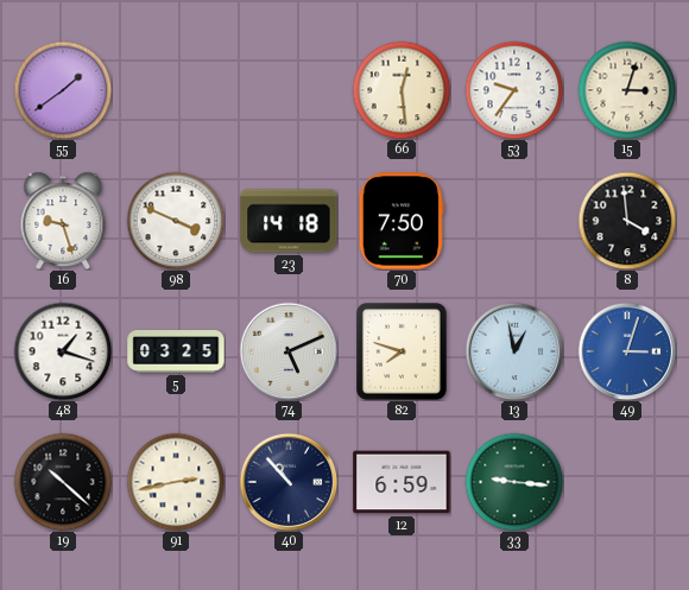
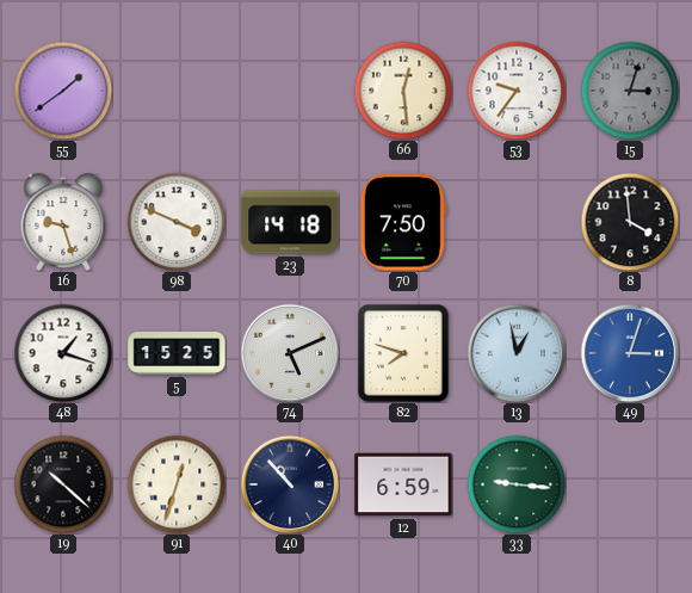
15 dial: cream -> grey
5: 03:25 -> 15:25
91: 2:43 -> 12:33
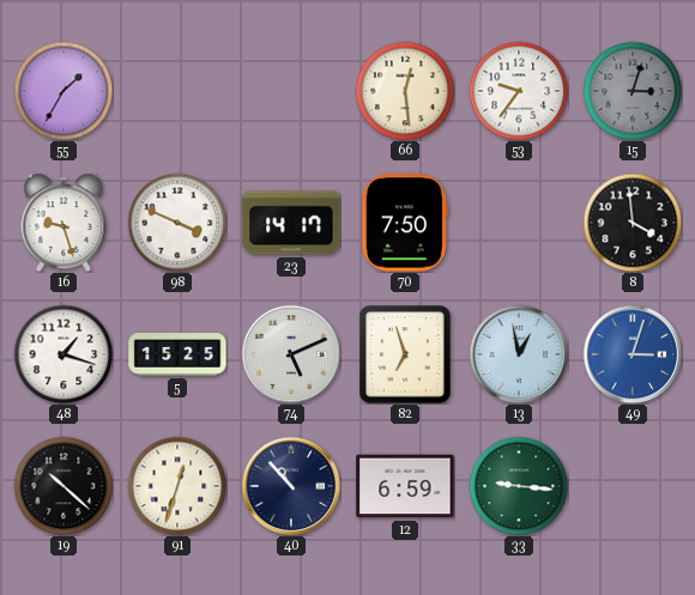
55: 1:39 -> 1:35
23: 14:18 -> 14:17
82: 7:48 -> 6:57
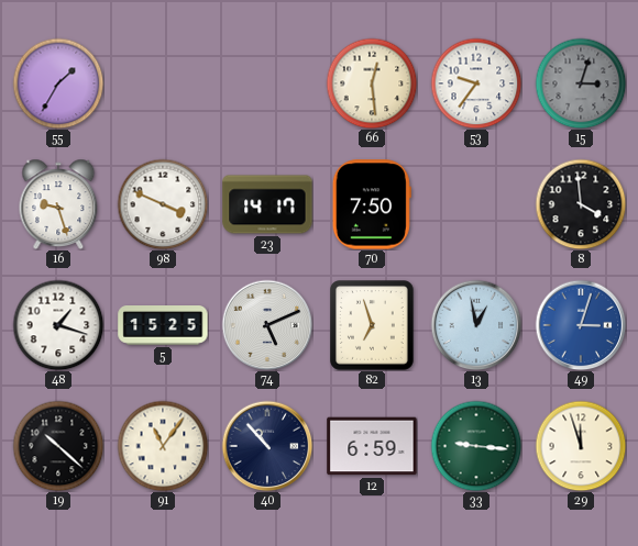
91: 12:33 -> 11:06
29: none -> 11:57
